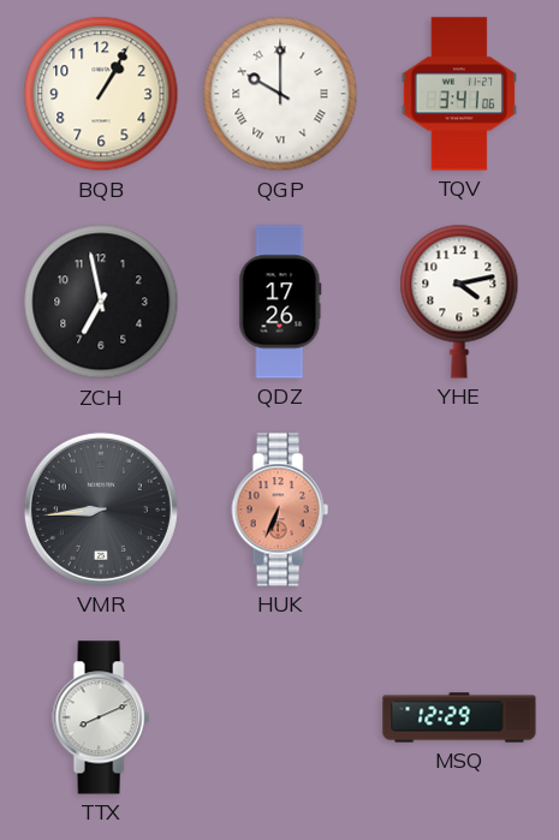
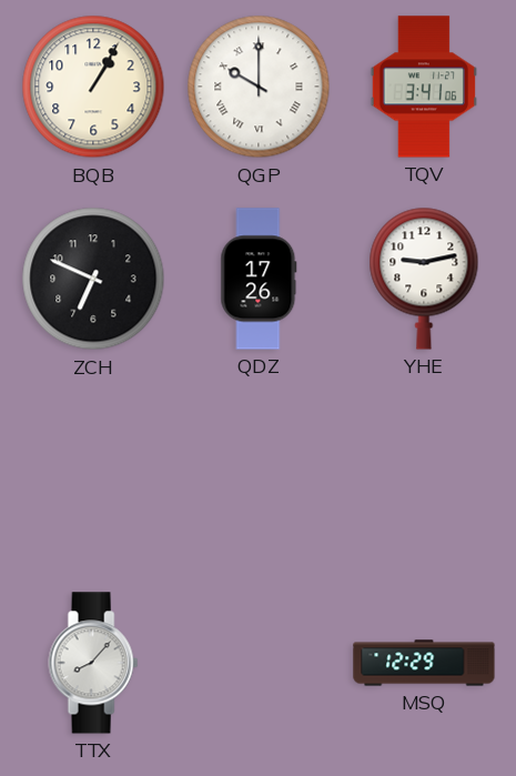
ZCH: 6:58 -> 6:49
YHE: 4:13 -> 9:13
VMR: 8:44 -> none
HUK: 6:34 -> none
TTX: 8:11 -> 8:07
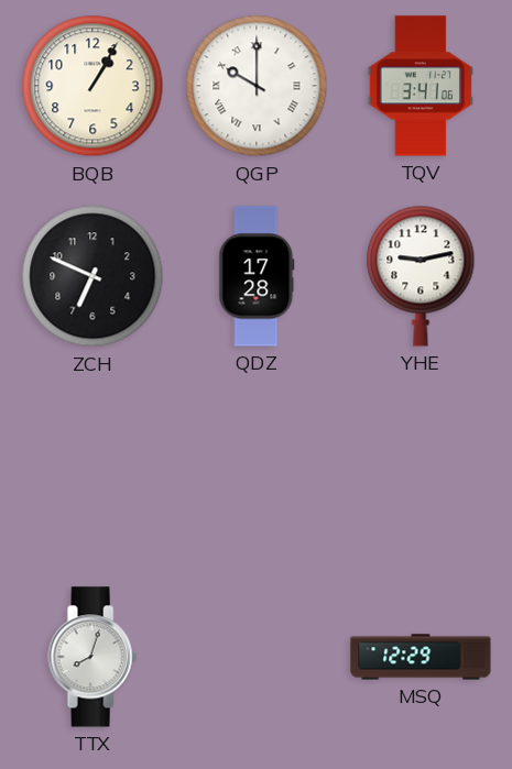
QDZ: 17:26 -> 17:28
TTX: 8:07 -> 8:03
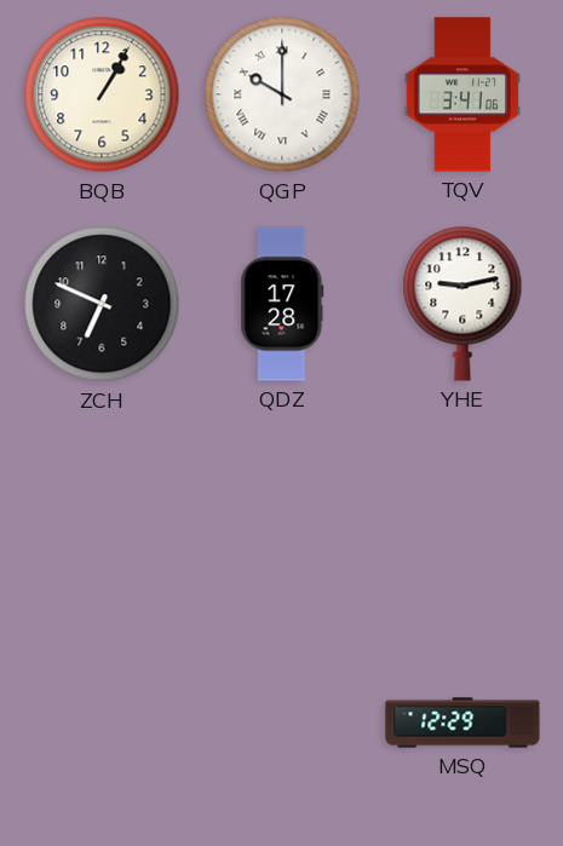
TTX: 8:03 -> none
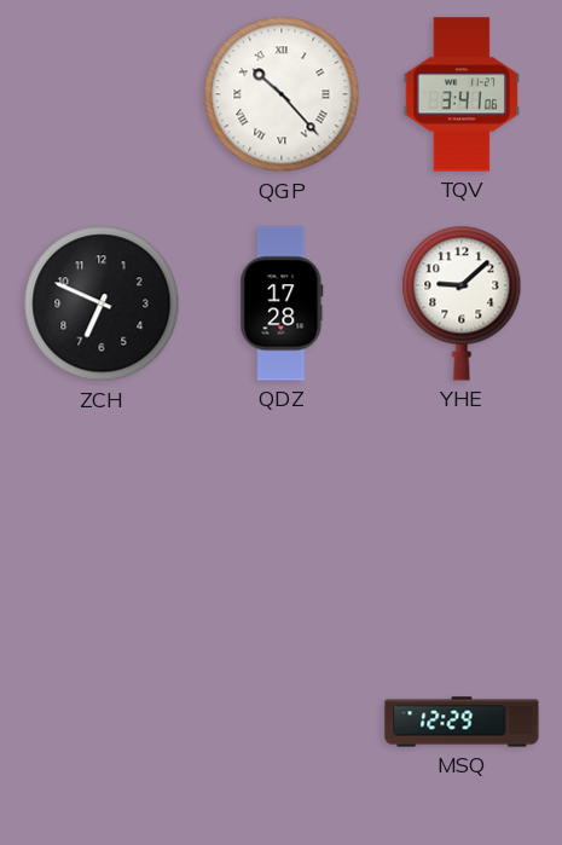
BQB: 1:05 -> none
QGP: 10:00 -> 10:23
YHE: 9:13 -> 9:08
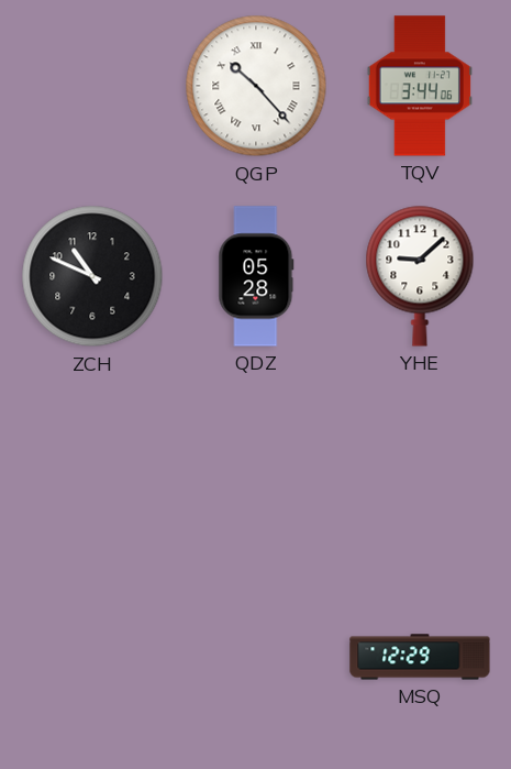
TQV: 3:41 -> 3:44
ZCH: 6:49 -> 10:49
QDZ: 17:28 -> 05:28
